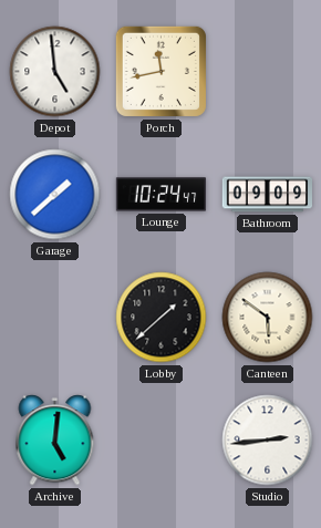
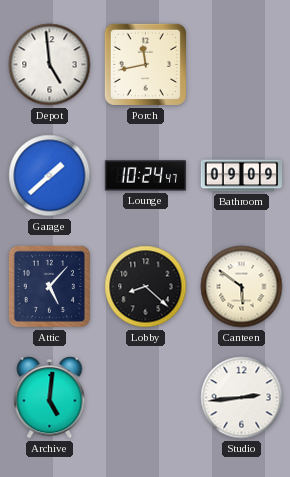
Attic: none -> 5:07
Lobby: 1:38 -> 8:22
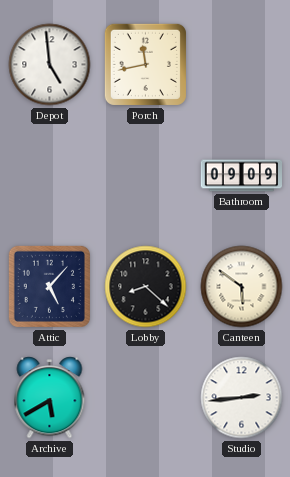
Garage: 1:38 -> none
Lounge: 10:24 -> none
Archive: 5:01 -> 5:40
